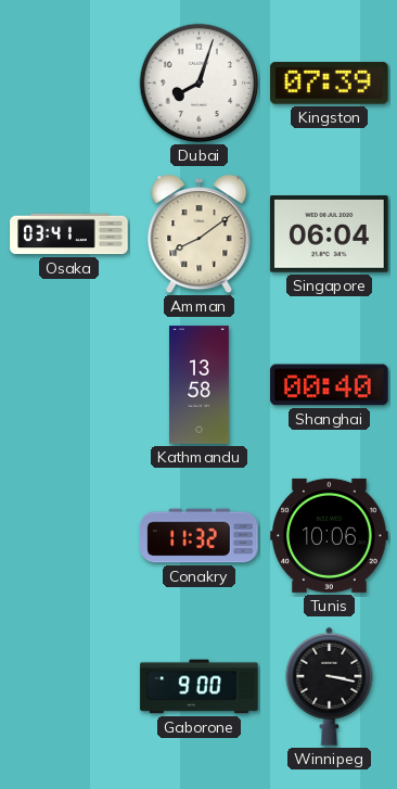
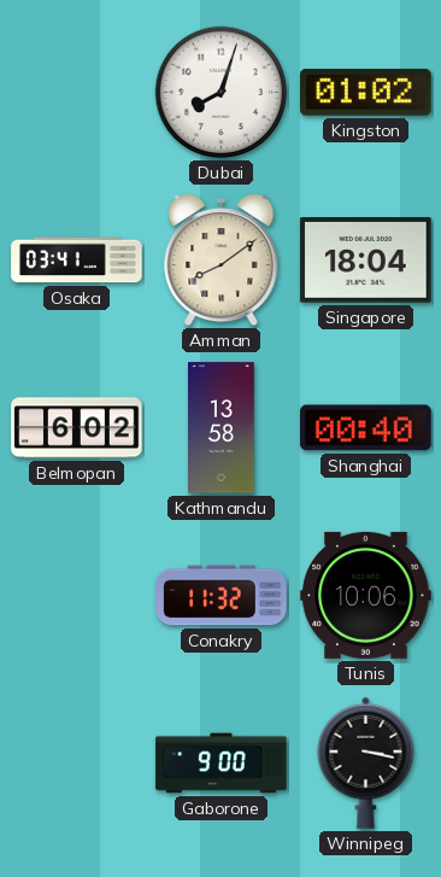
Kingston: 07:39 -> 01:02
Singapore: 06:04 -> 18:04
Belmopan: none -> 6:02
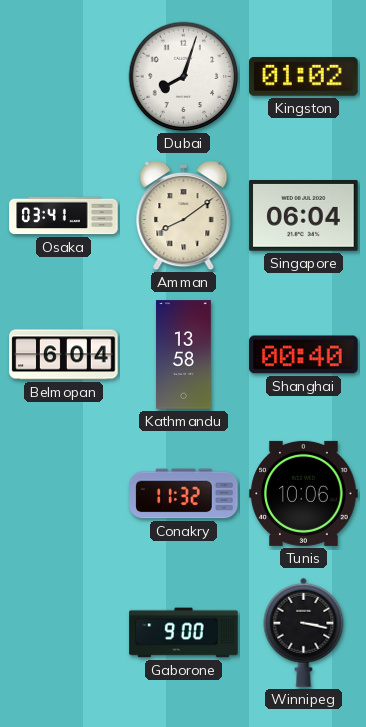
Singapore: 18:04 -> 06:04
Belmopan: 6:02 -> 6:04
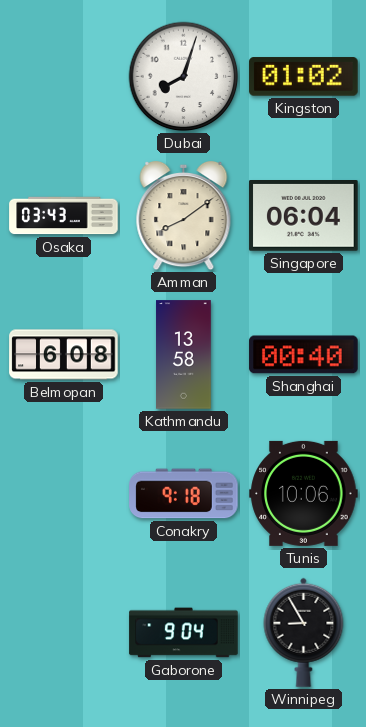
Osaka: 03:41 -> 03:43
Belmopan: 6:04 -> 6:08
Conakry: 11:32 -> 9:18
Gaborone: 9:00 -> 9:04
Winnipeg: 3:17 -> 8:55
